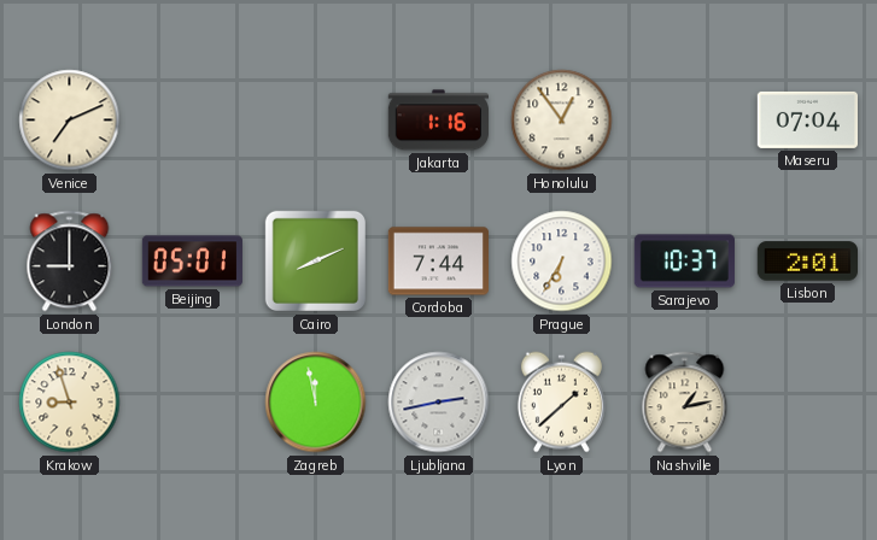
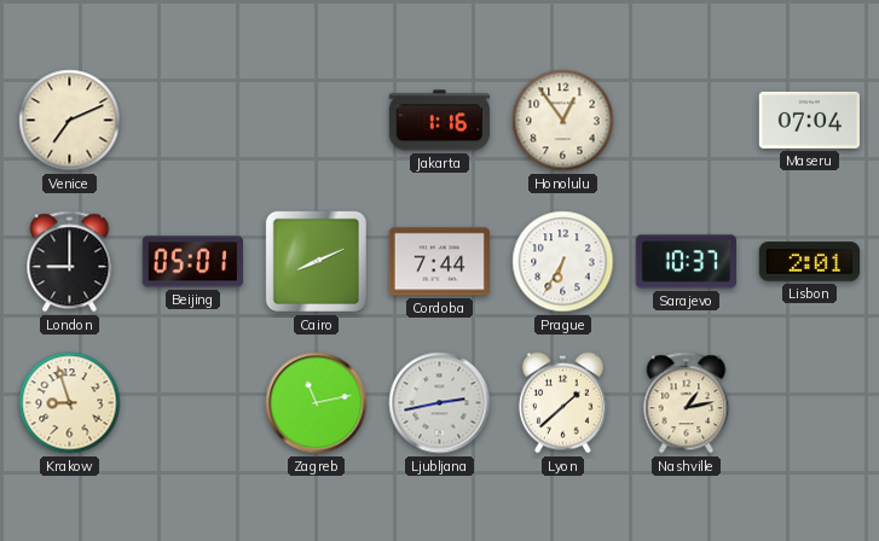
Zagreb: 11:58 -> 11:13
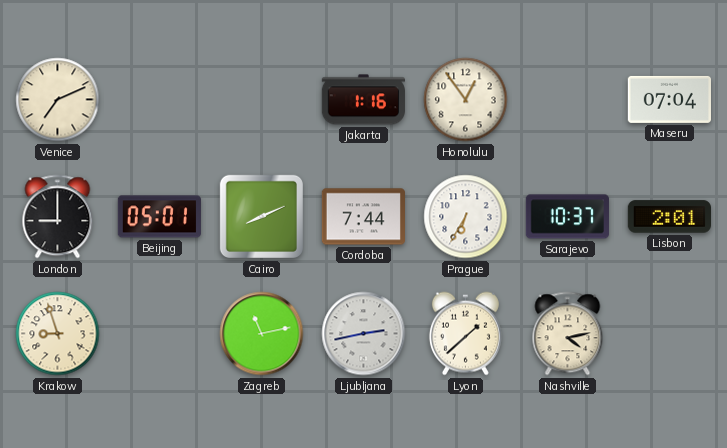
Nashville: 1:13 -> 4:13
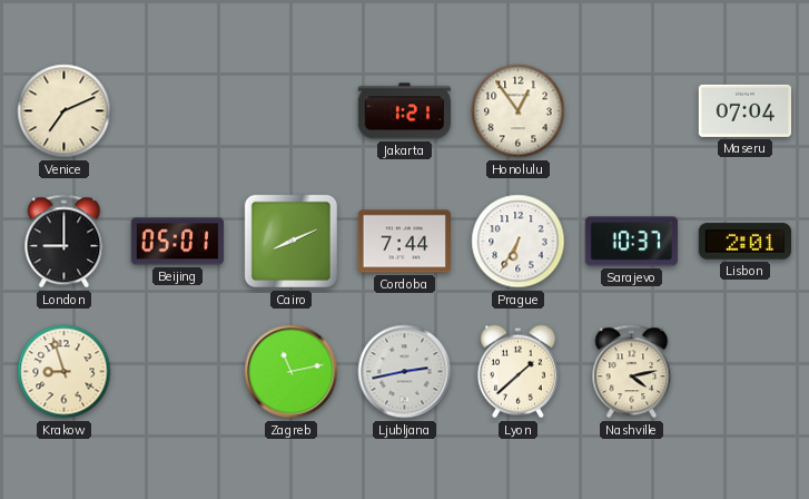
Jakarta: 1:16 -> 1:21
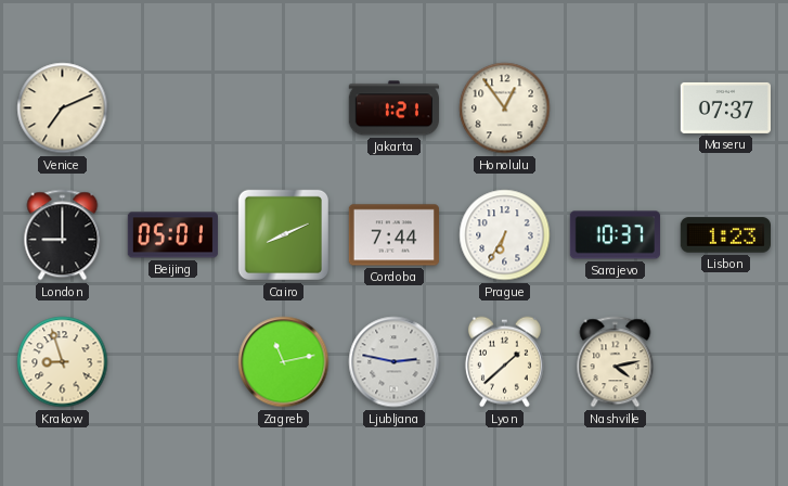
Maseru: 07:04 -> 07:37
Lisbon: 2:01 -> 1:23
Ljubljana: 2:43 -> 2:47
